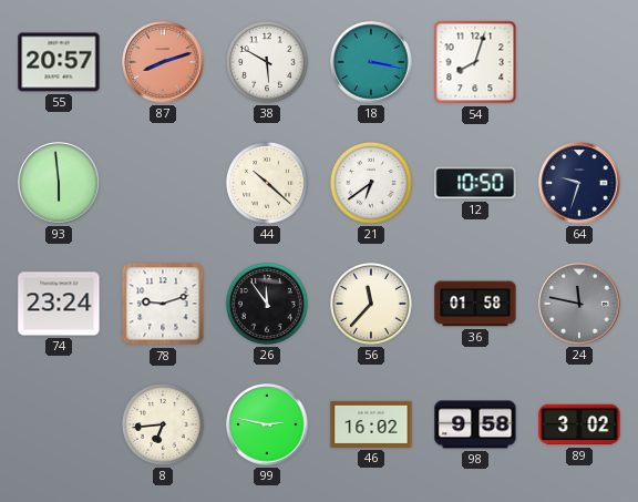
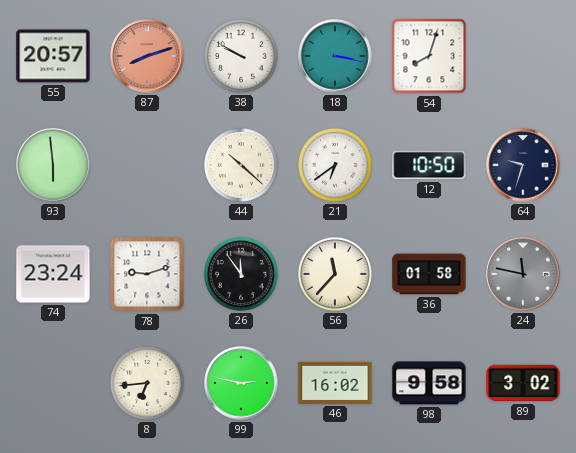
38: 5:50 -> 9:50
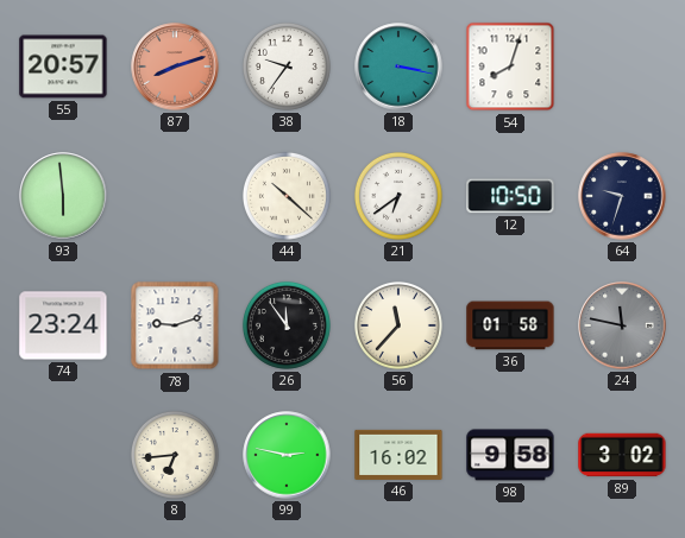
38: 9:50 -> 9:36
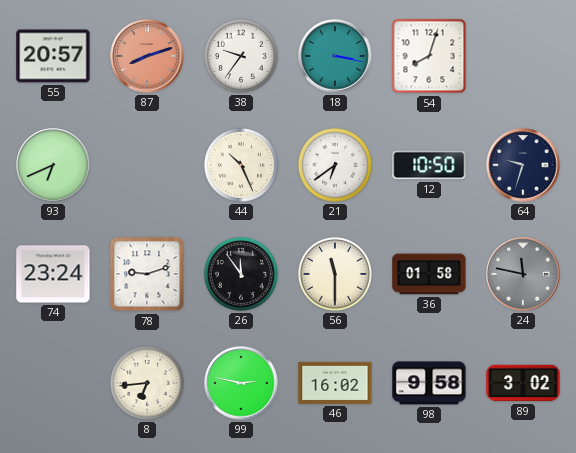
93: 5:59 -> 6:41
44: 10:22 -> 10:26
56: 11:37 -> 11:30
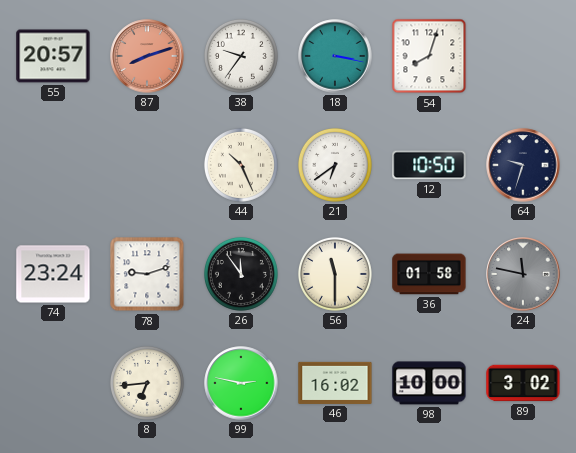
93: 6:41 -> none
98: 9:58 -> 10:00
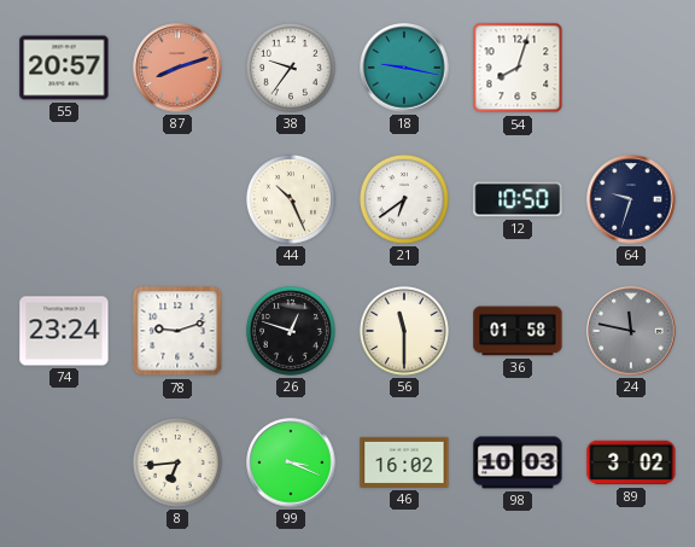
18: 3:17 -> 9:17
26: 11:54 -> 12:48
99: 2:47 -> 3:19
98: 10:00 -> 10:03
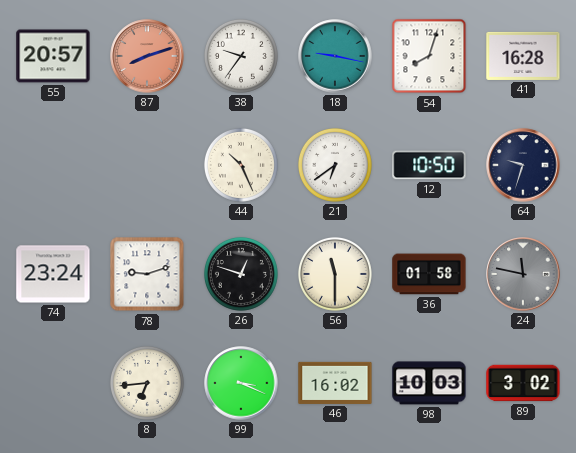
41: none -> 16:28
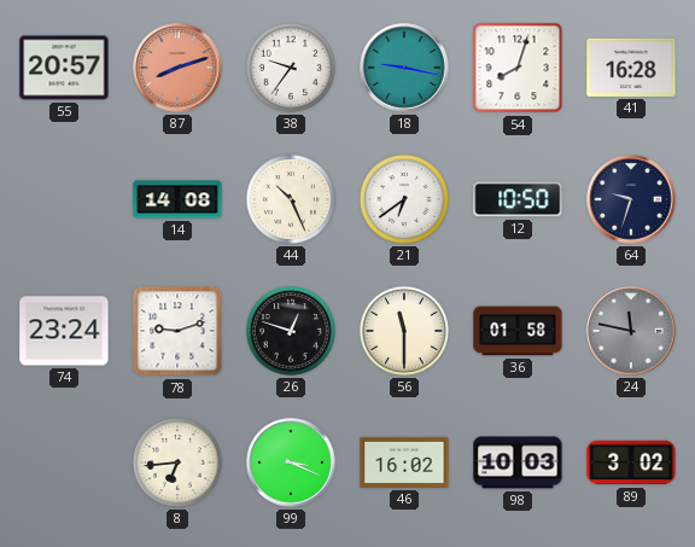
14: none -> 14:08
